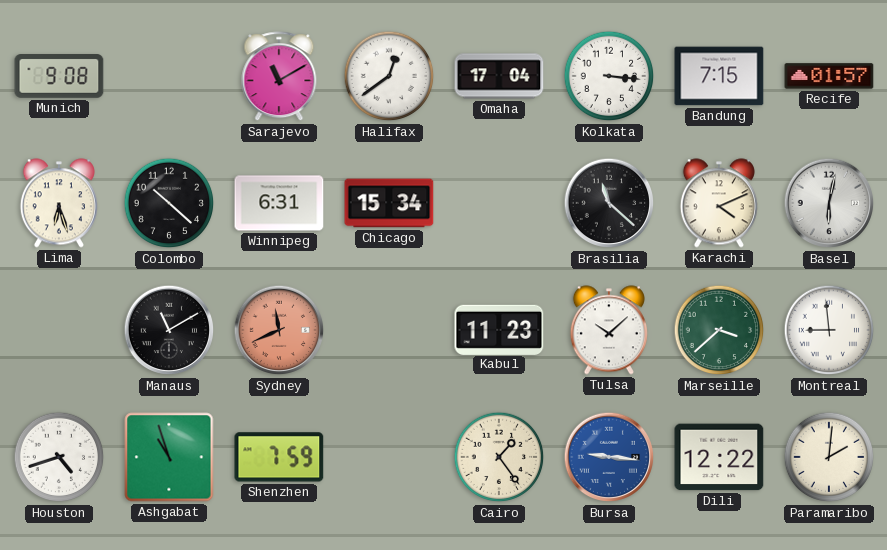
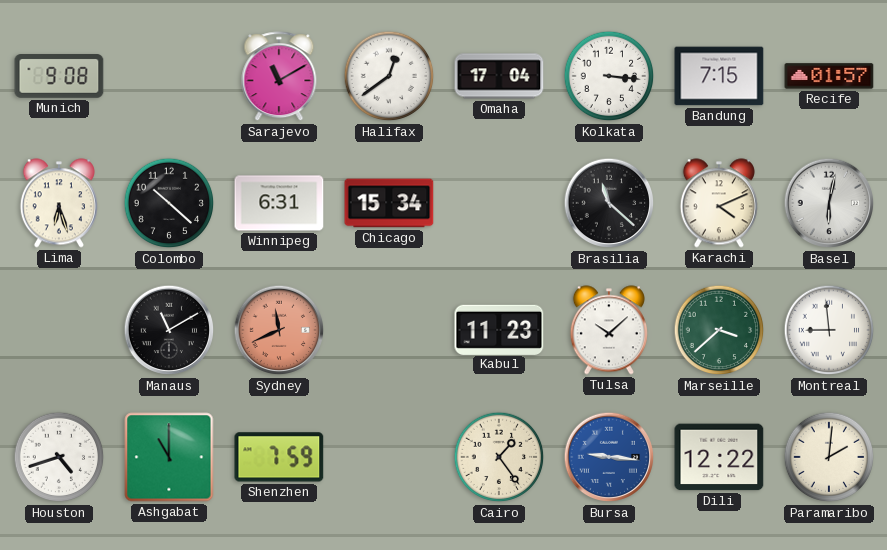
Ashgabat: 10:57 -> 11:00
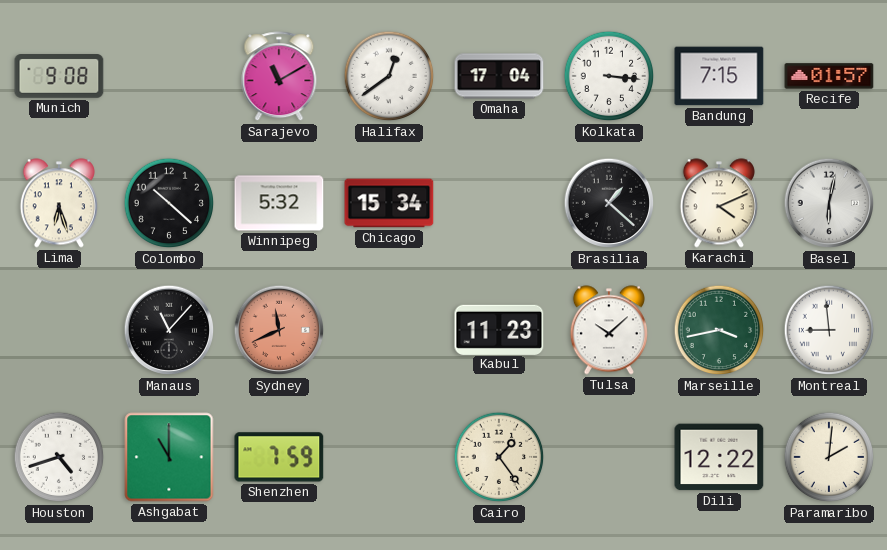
Winnipeg: 6:31 -> 5:32
Brasilia: 11:22 -> 1:22
Manaus: 11:10 -> 11:07
Marseille: 3:38 -> 3:43
Bursa: 9:16 -> none
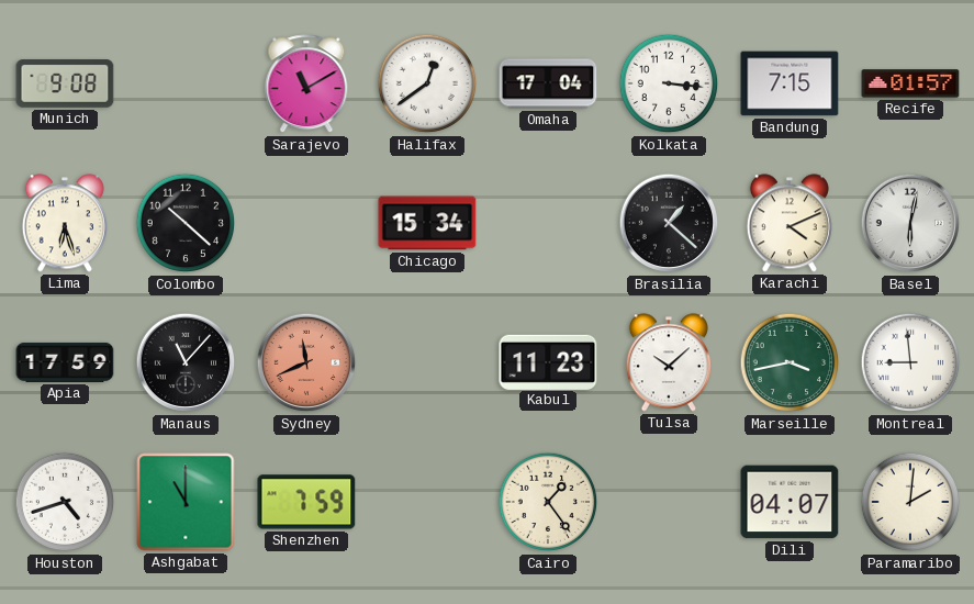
Winnipeg: 5:32 -> none
Apia: none -> 17:59
Dili: 12:22 -> 04:07
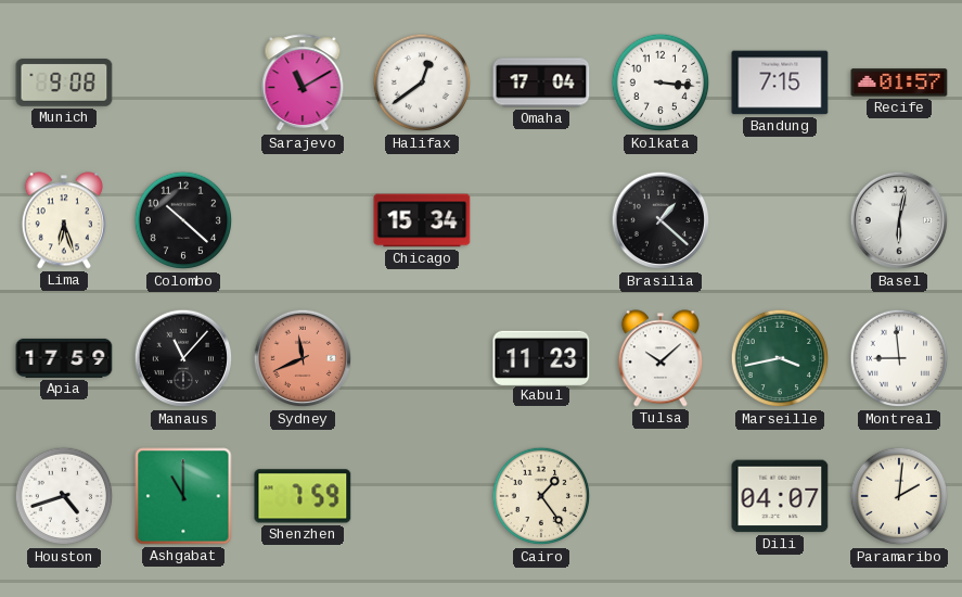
Karachi: 4:11 -> none
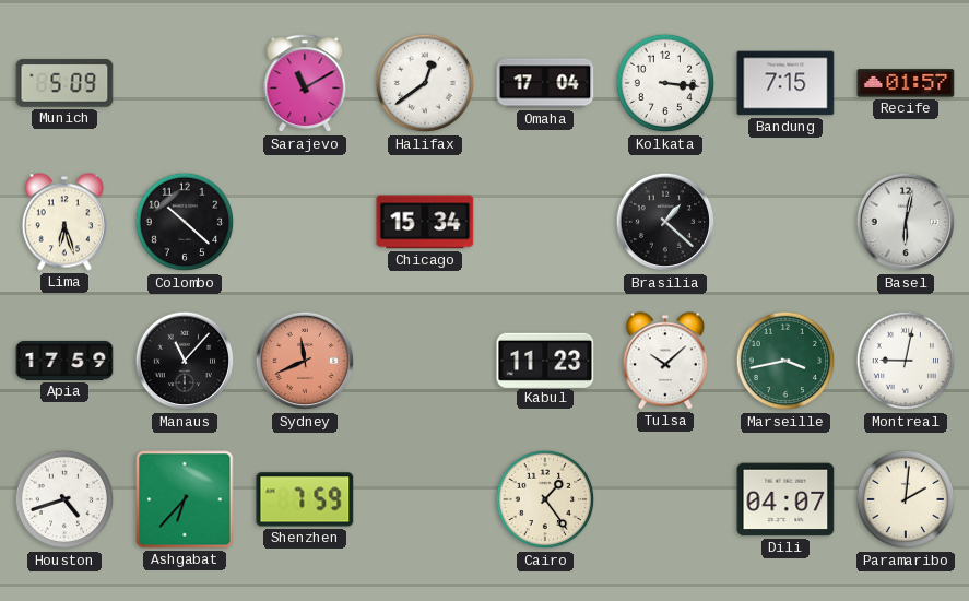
Munich: 9:08 -> 5:09
Montreal: 8:59 -> 9:02
Ashgabat: 11:00 -> 6:37
